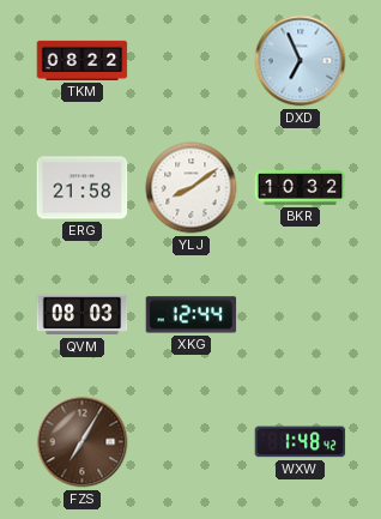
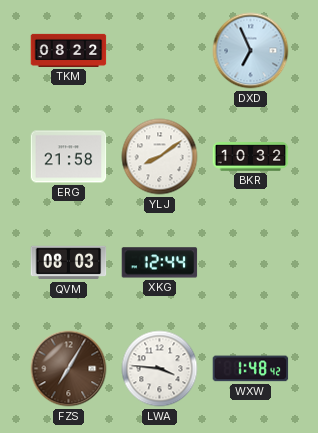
LWA: none -> 3:46
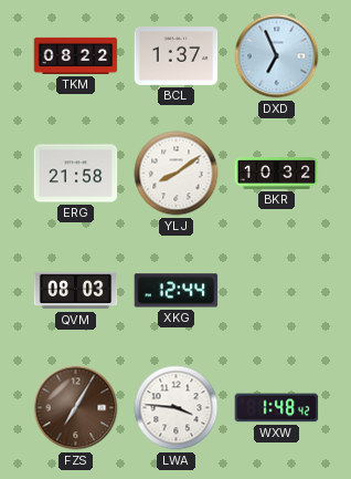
BCL: none -> 1:37
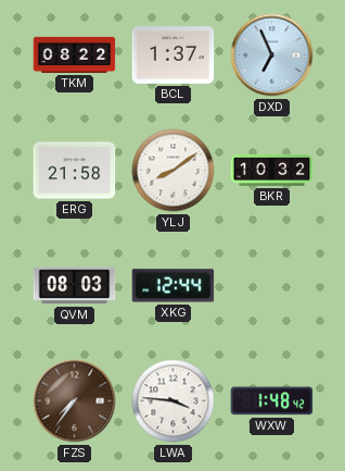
FZS: 7:05 -> 7:36
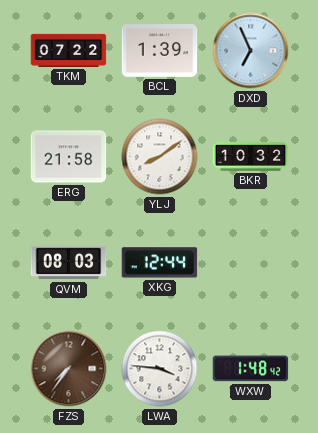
TKM: 08:22 -> 07:22
BCL: 1:37 -> 1:39
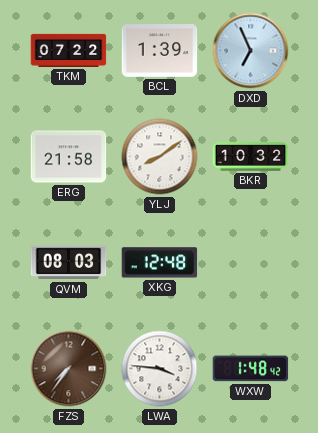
XKG: 12:44 -> 12:48
